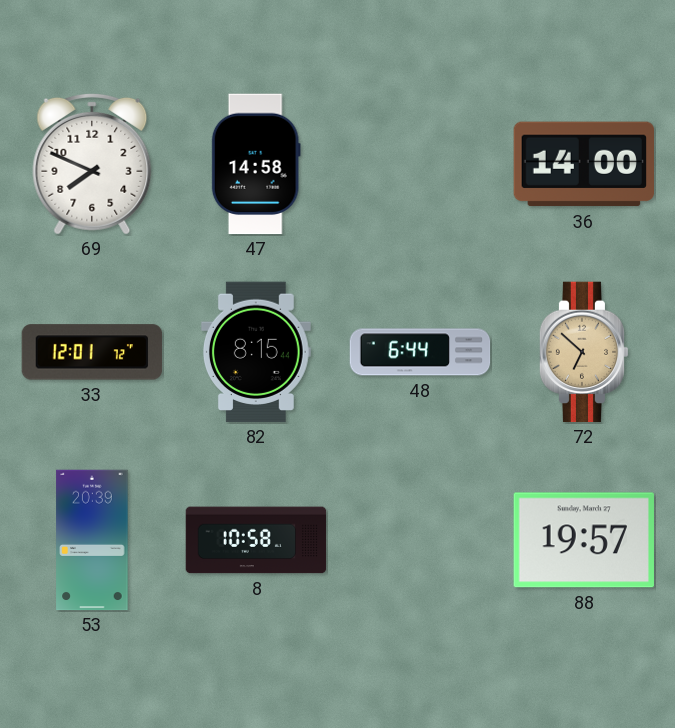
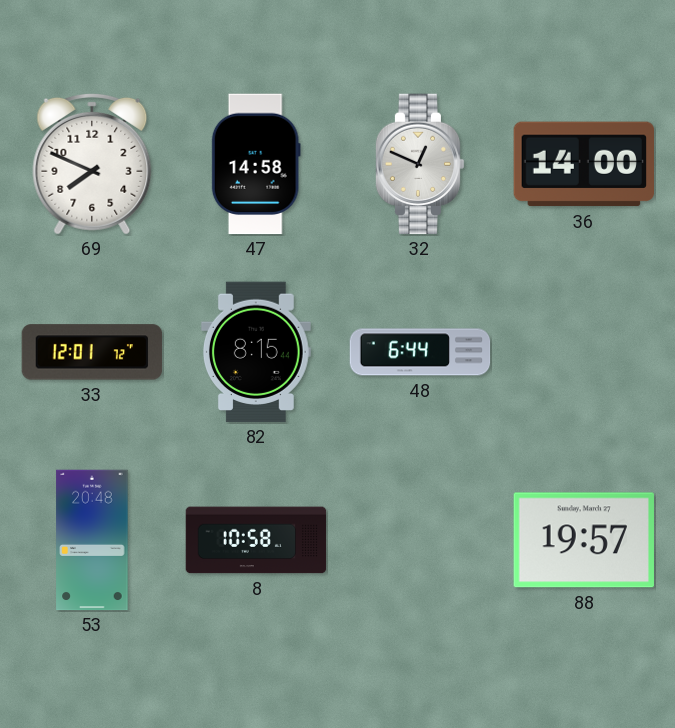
32: none -> 12:49
72: 6:52 -> none
53: 20:39 -> 20:48
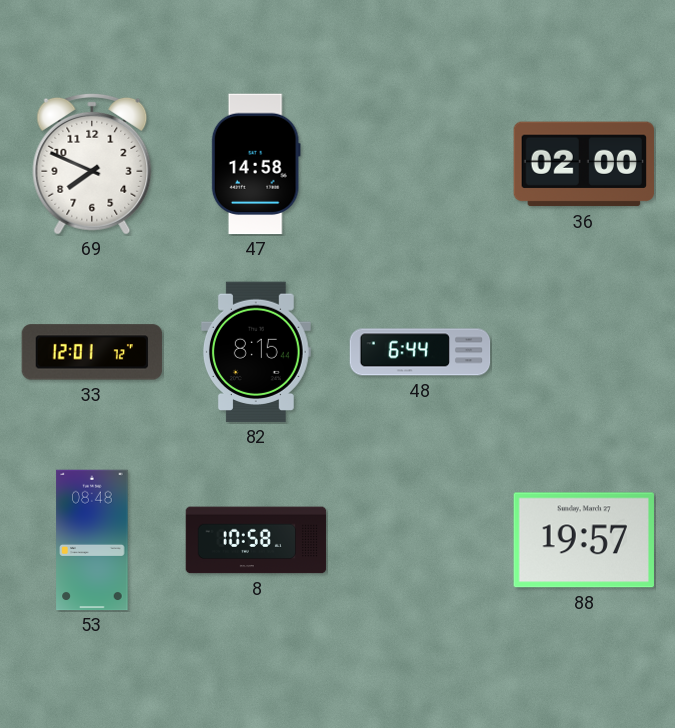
32: 12:49 -> none
36: 14:00 -> 02:00
53: 20:48 -> 08:48
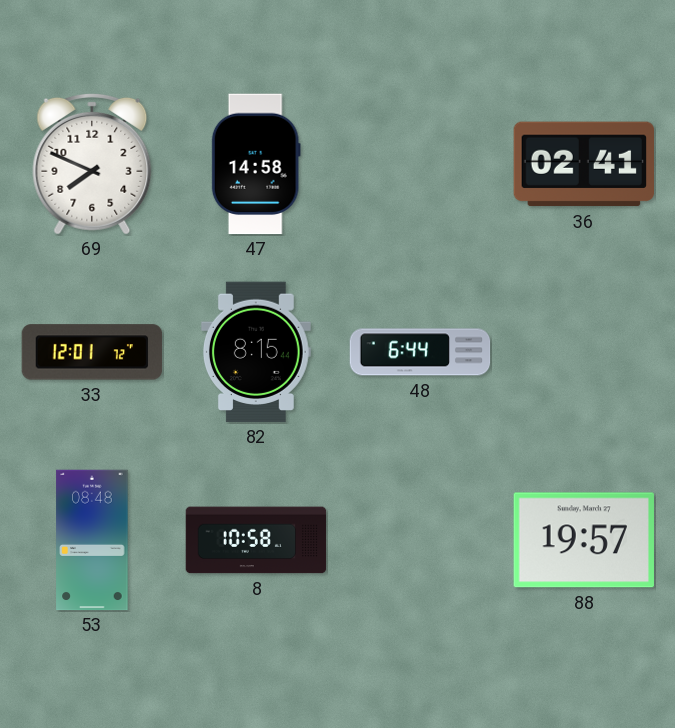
36: 02:00 -> 02:41
